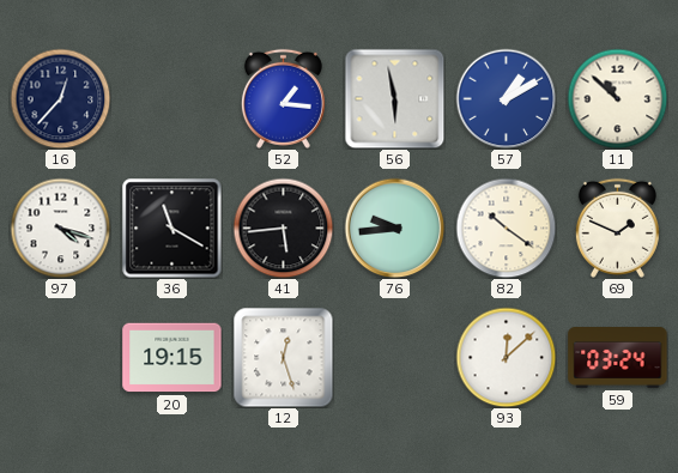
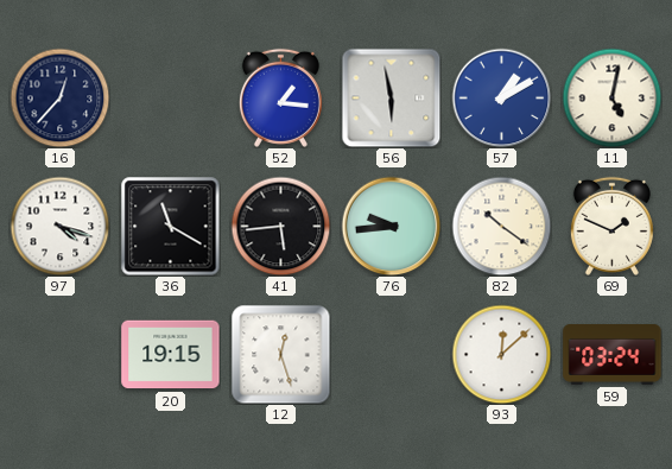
11: 10:52 -> 5:02
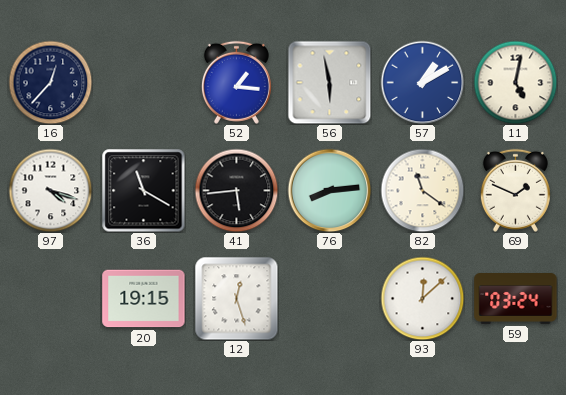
76: 9:44 -> 8:14
82: 10:21 -> 11:21
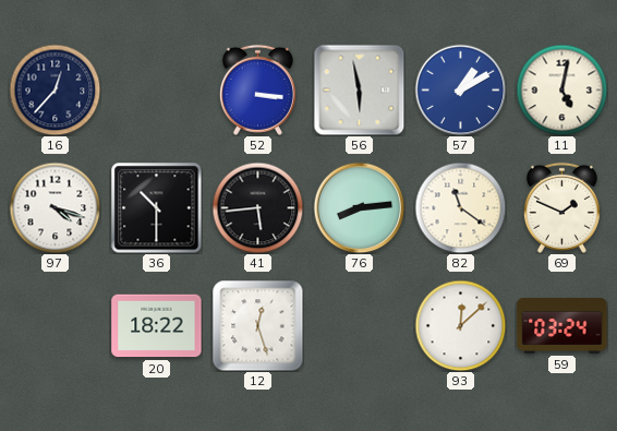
52: 1:16 -> 3:16
36: 11:20 -> 10:30
20: 19:15 -> 18:22
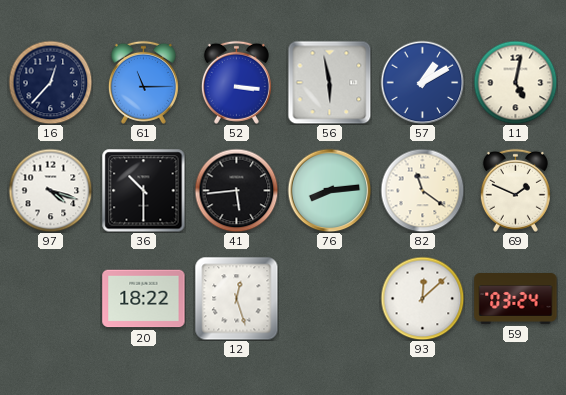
61: none -> 11:15
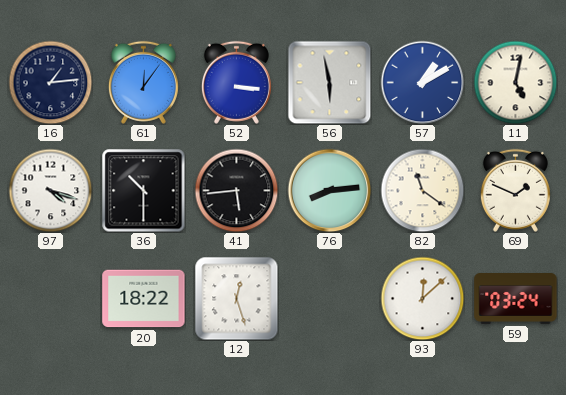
16: 12:37 -> 1:14
61: 11:15 -> 12:06
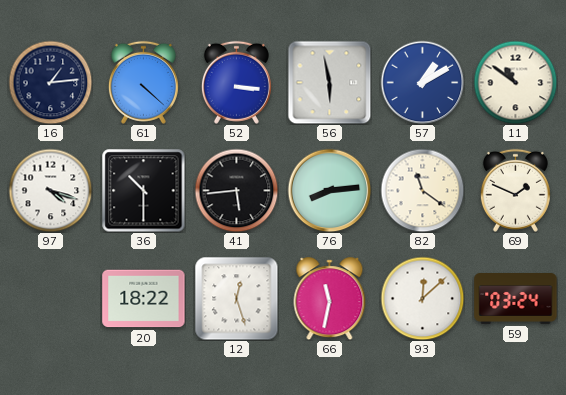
61: 12:06 -> 4:22
11: 5:02 -> 10:51
66: none -> 11:32
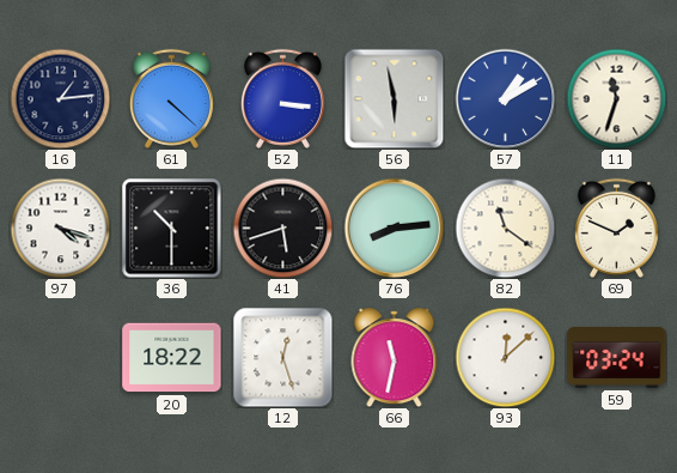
11: 10:51 -> 11:33
41: 5:44 -> 5:42
